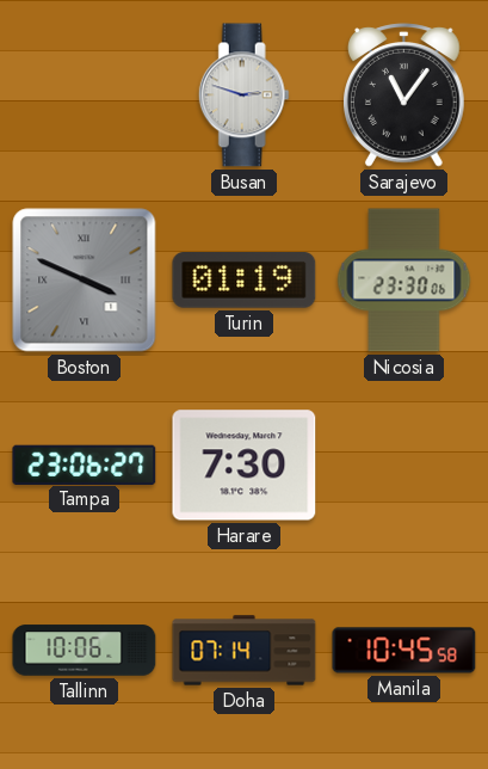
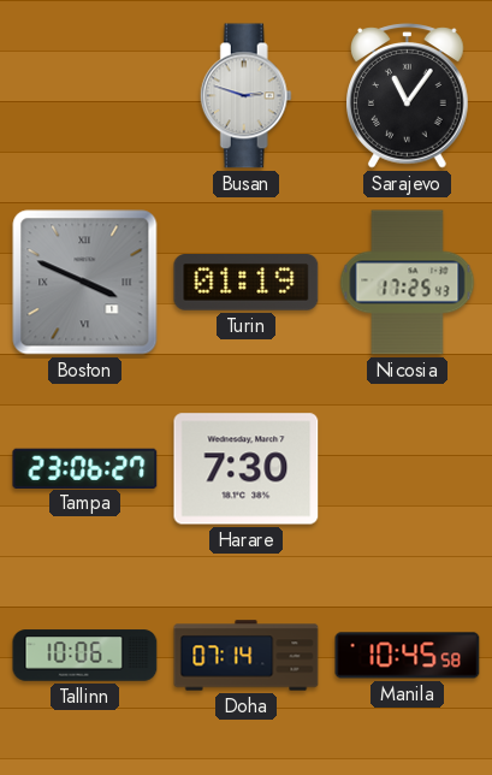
Nicosia: 23:30 -> 17:25
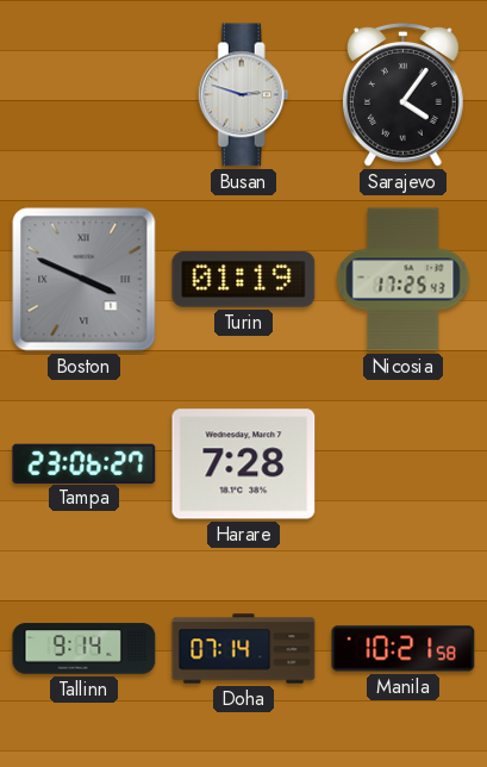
Sarajevo: 11:06 -> 4:06
Harare: 7:30 -> 7:28
Tallinn: 10:06 -> 9:14
Manila: 10:45 -> 10:21
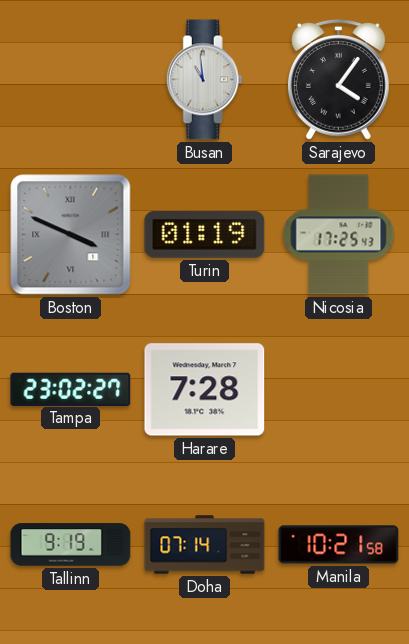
Busan: 2:48 -> 10:59
Tampa: 23:06 -> 23:02
Tallinn: 9:14 -> 9:19
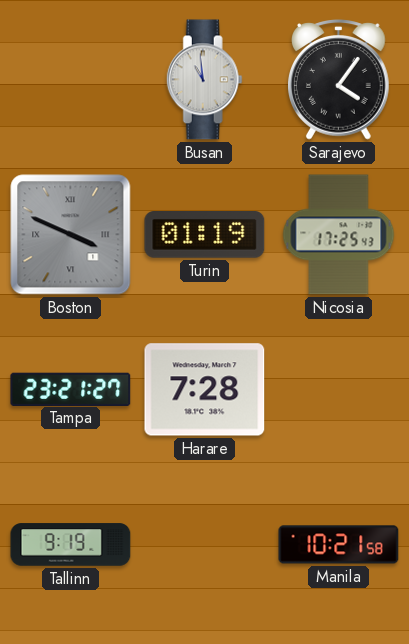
Tampa: 23:02 -> 23:21
Doha: 07:14 -> none
